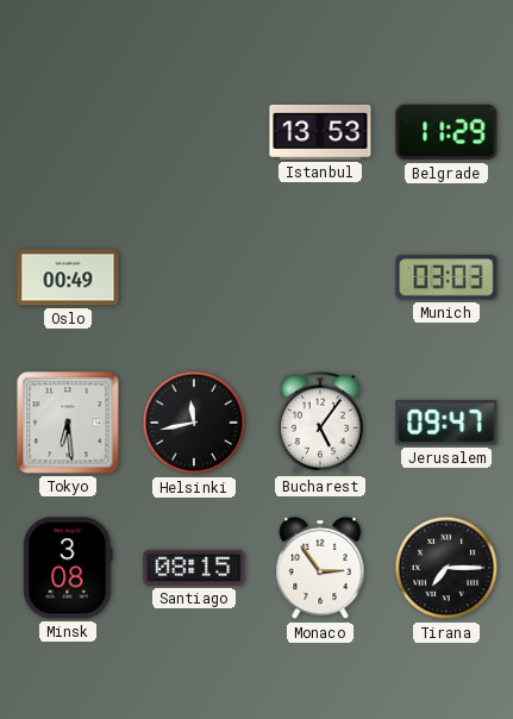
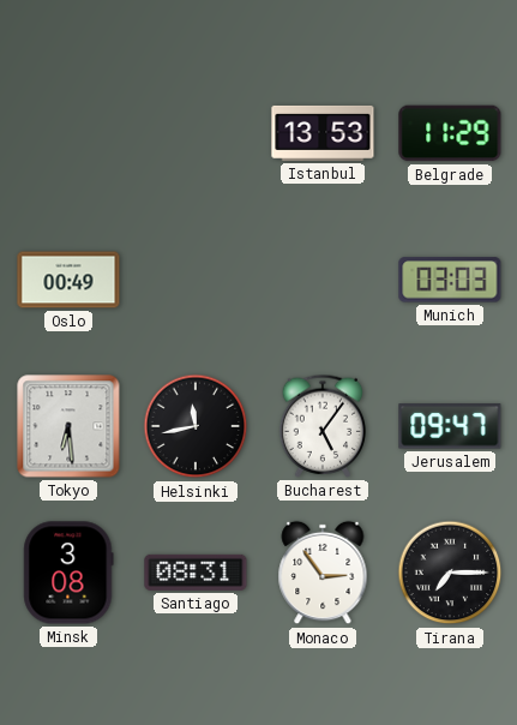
Santiago: 08:15 -> 08:31
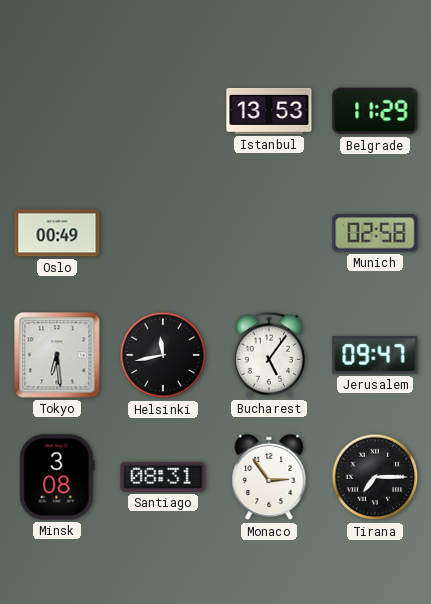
Munich: 03:03 -> 02:58
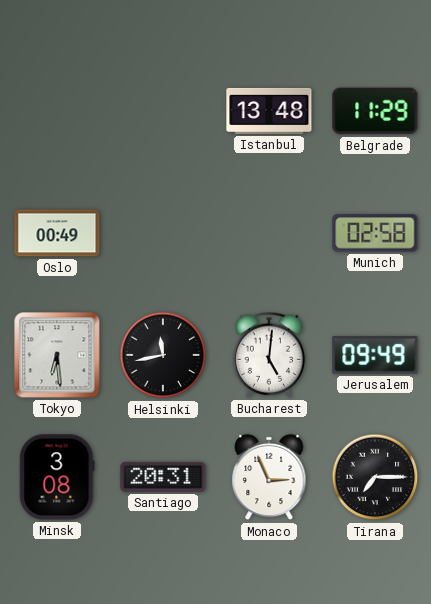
Istanbul: 13:53 -> 13:48
Bucharest: 5:06 -> 5:01
Jerusalem: 09:47 -> 09:49
Santiago: 08:31 -> 20:31
Monaco: 2:54 -> 2:56
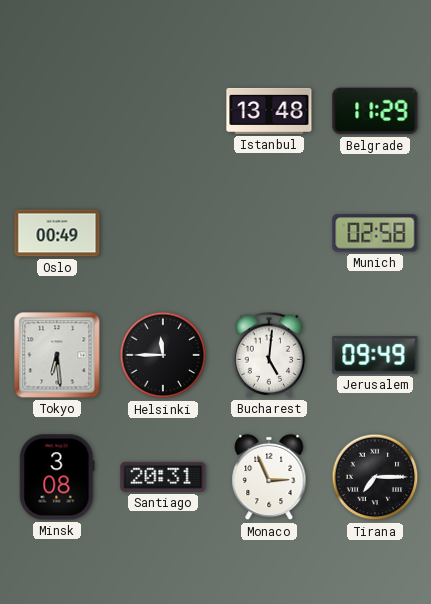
Helsinki: 11:43 -> 11:45
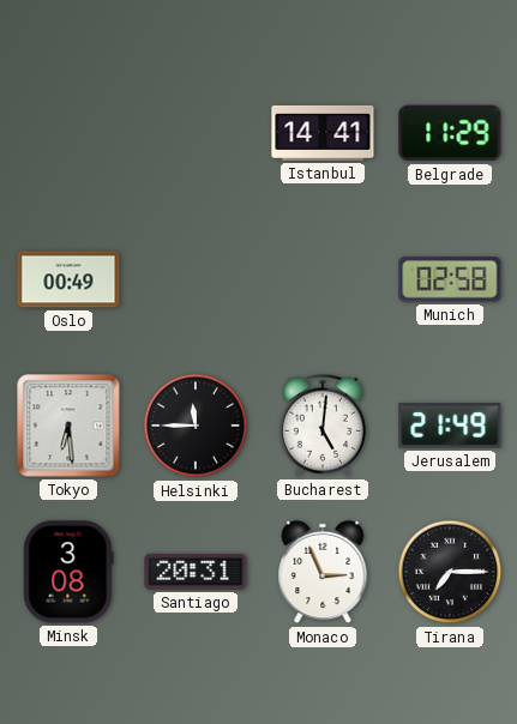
Istanbul: 13:48 -> 14:41
Jerusalem: 09:49 -> 21:49
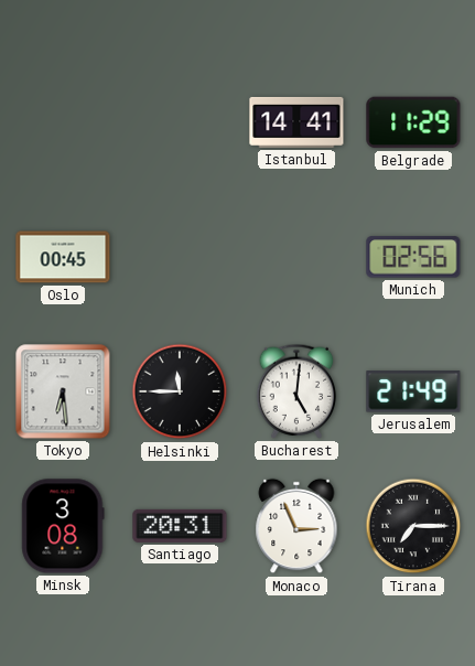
Oslo: 00:49 -> 00:45
Munich: 02:58 -> 02:56
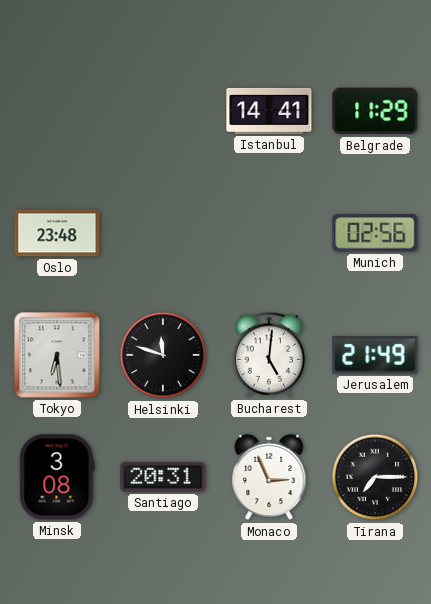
Oslo: 00:45 -> 23:48
Helsinki: 11:45 -> 11:48
